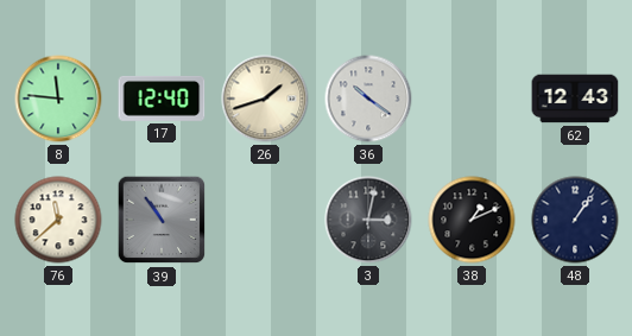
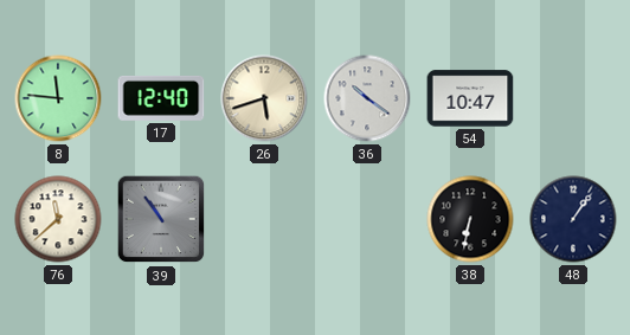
26: 1:42 -> 5:42
54: none -> 10:47
62: 12:43 -> none
3: 3:02 -> none
38: 1:11 -> 6:32
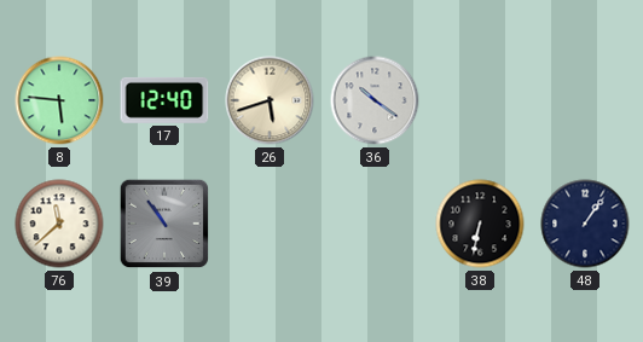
8: 11:46 -> 5:46
54: 10:47 -> none
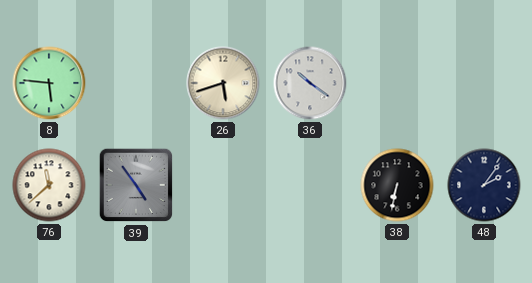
17: 12:40 -> none
39: 10:54 -> 4:54
48: 1:06 -> 2:06
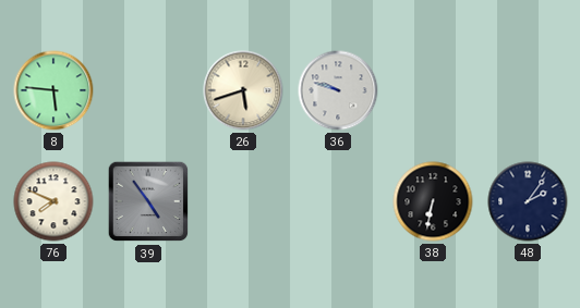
36: 10:21 -> 9:48
76: 11:38 -> 7:49
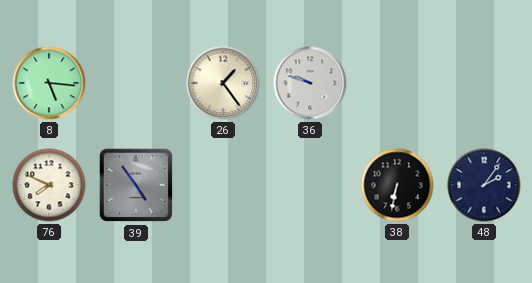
8: 5:46 -> 5:16
26: 5:42 -> 1:24
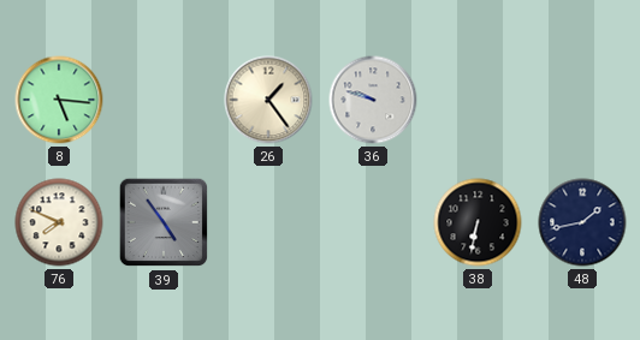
48: 2:06 -> 1:43
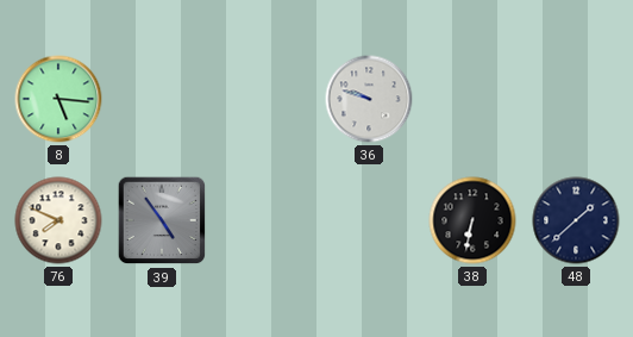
26: 1:24 -> none
48: 1:43 -> 1:38
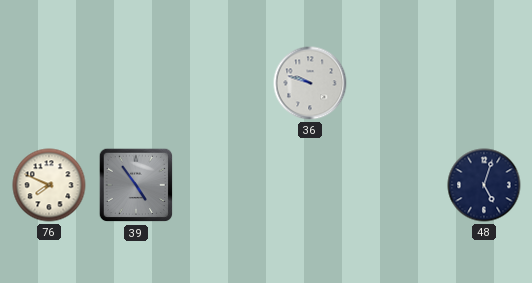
8: 5:16 -> none
38: 6:32 -> none
48: 1:38 -> 5:03
